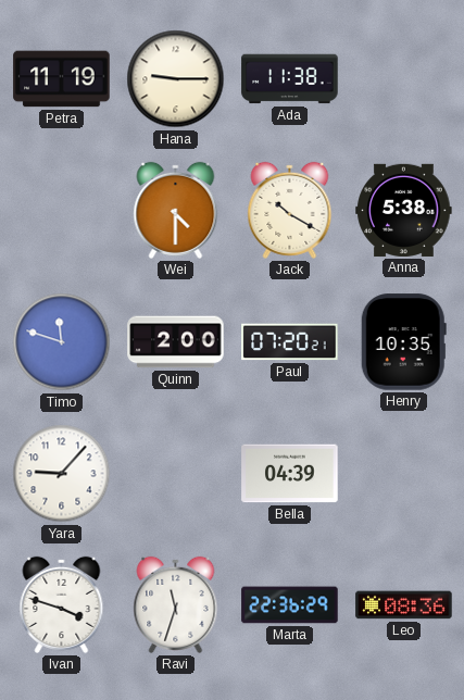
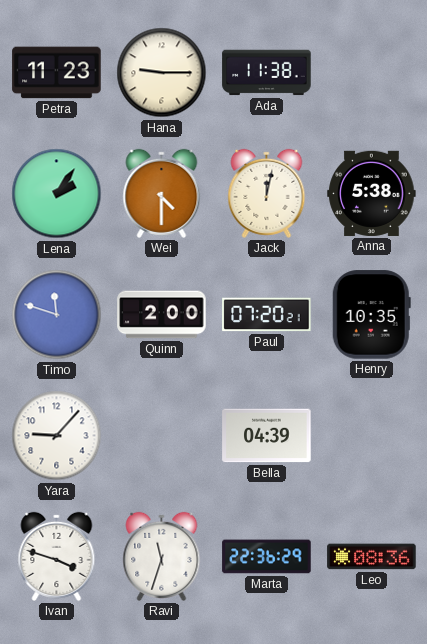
Petra: 11:19 -> 11:23
Lena: none -> 2:06
Jack: 10:20 -> 12:02
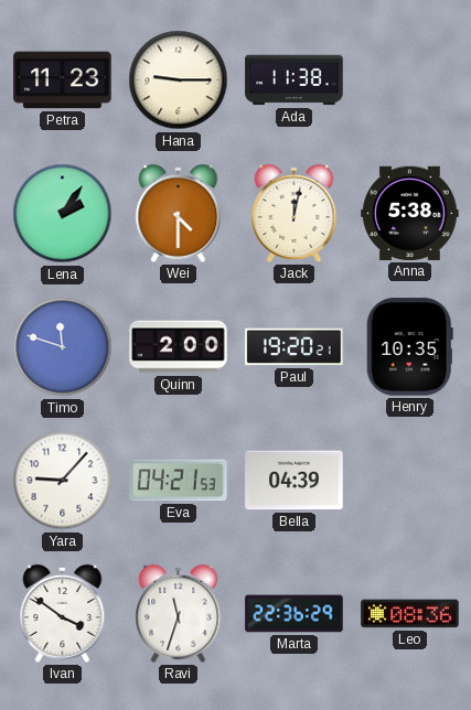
Paul: 07:20 -> 19:20
Eva: none -> 04:21
Ivan: 3:48 -> 3:51
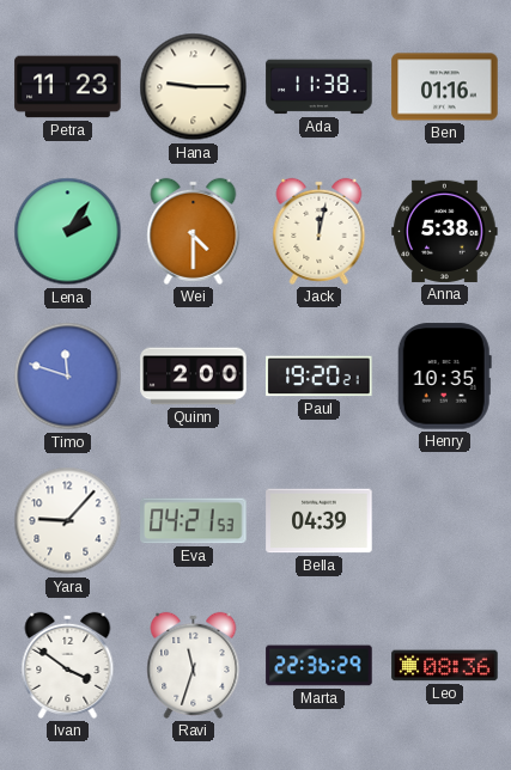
Ben: none -> 01:16
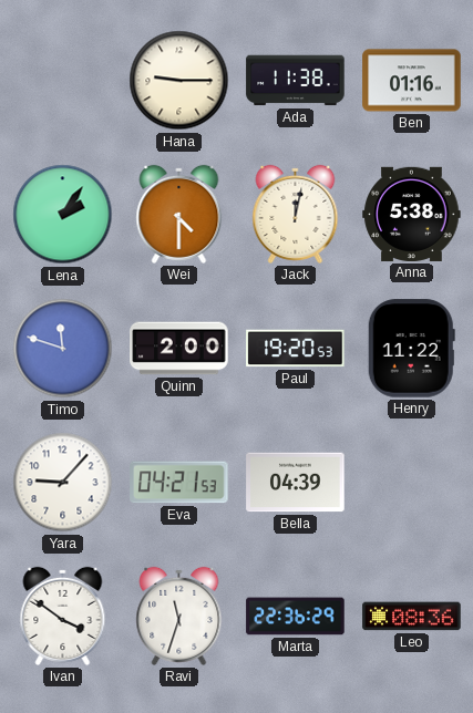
Petra: 11:23 -> none
Paul: 19:20:21 -> 19:20:53
Henry: 10:35 -> 11:22
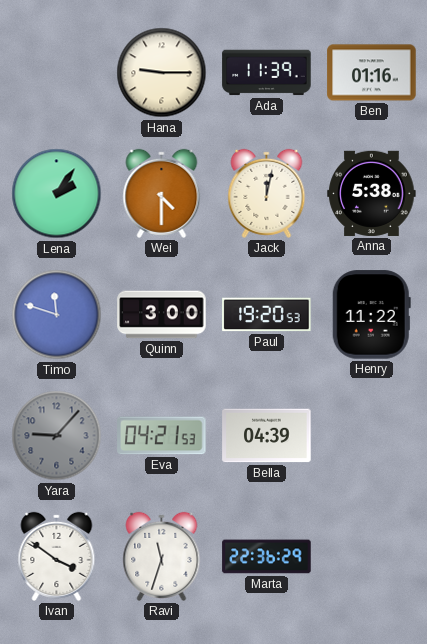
Ada: 11:38 -> 11:39
Quinn: 2:00 -> 3:00
Yara dial: white -> grey
Leo: 08:36 -> none
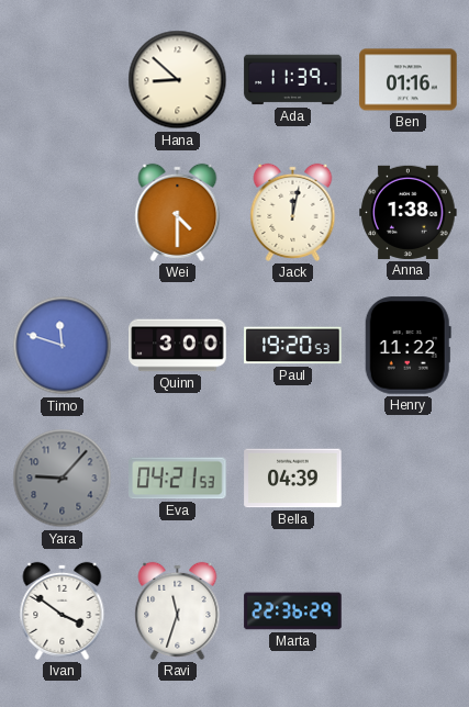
Hana: 9:15 -> 8:52
Lena: 2:06 -> none
Anna: 5:38 -> 1:38
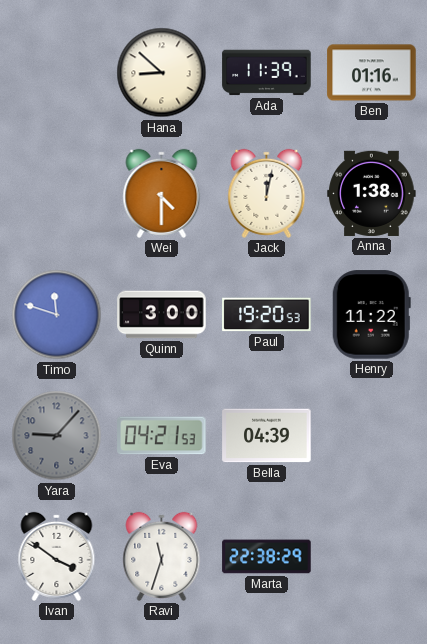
Marta: 22:36 -> 22:38
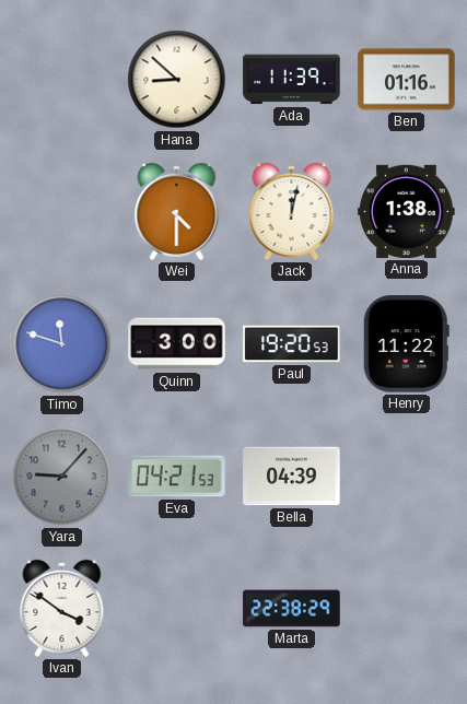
Ravi: 11:33 -> none
